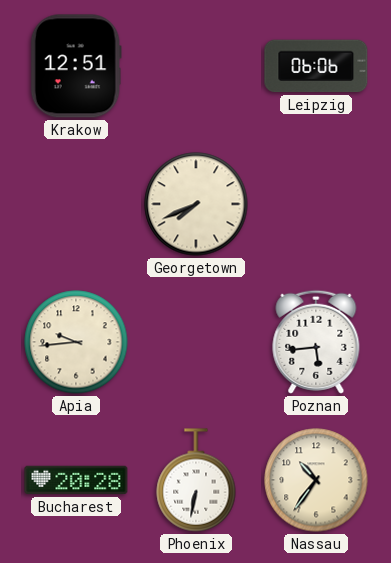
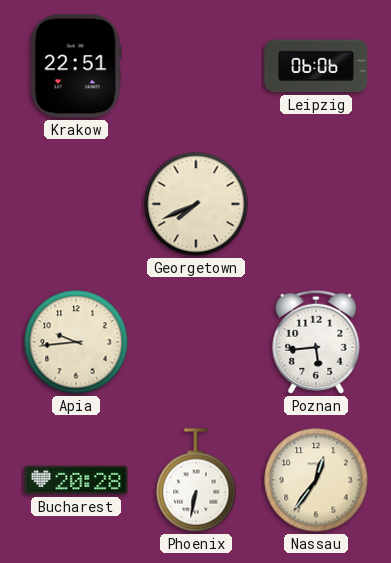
Krakow: 12:51 -> 22:51
Nassau: 10:36 -> 12:36
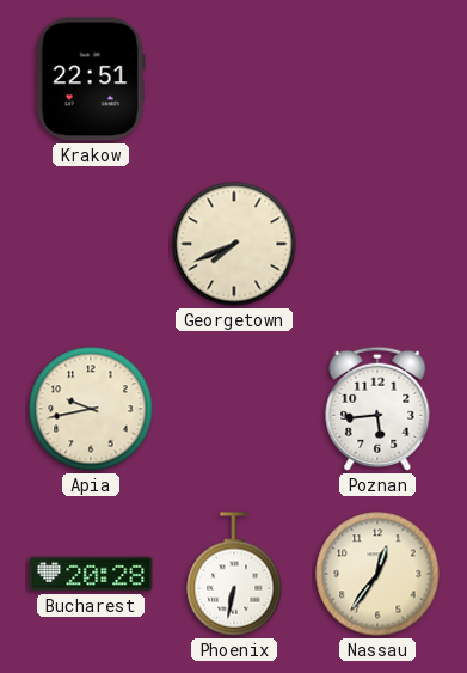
Leipzig: 06:06 -> none
Apia: 9:44 -> 9:43
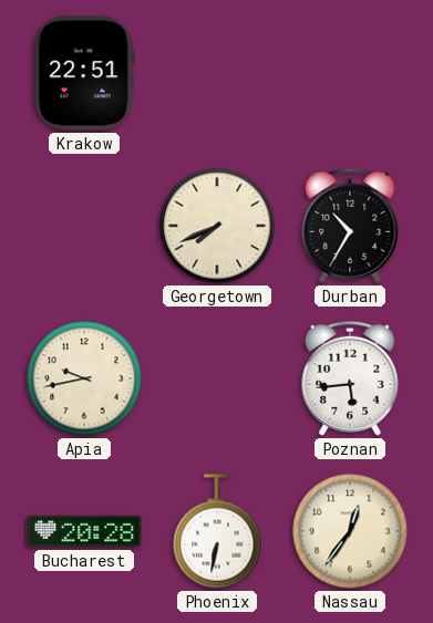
Durban: none -> 10:35
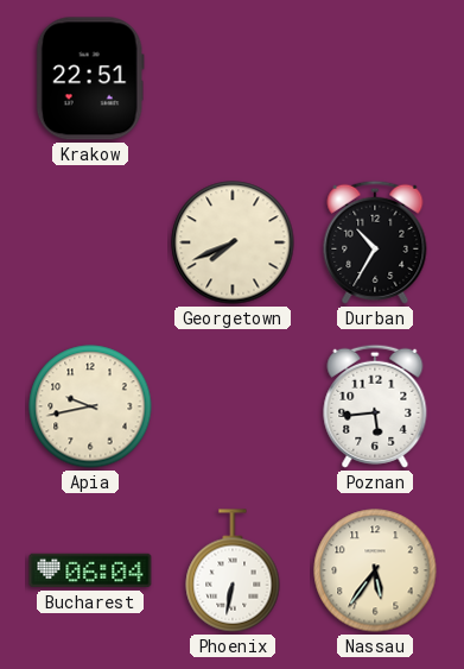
Bucharest: 20:28 -> 06:04
Nassau: 12:36 -> 5:36
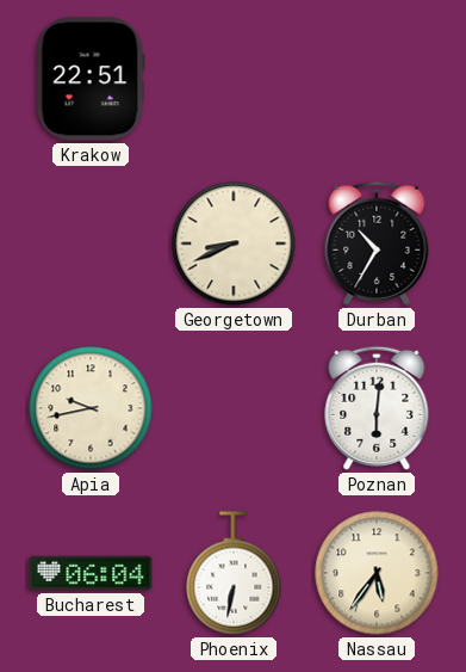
Georgetown: 7:41 -> 8:41
Poznan: 5:44 -> 6:01
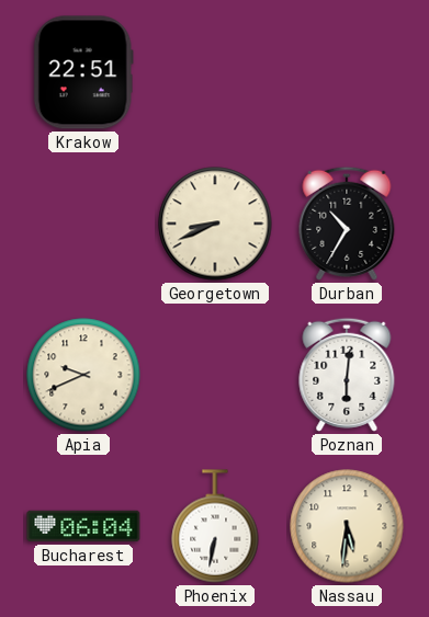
Apia: 9:43 -> 9:41
Nassau: 5:36 -> 5:31
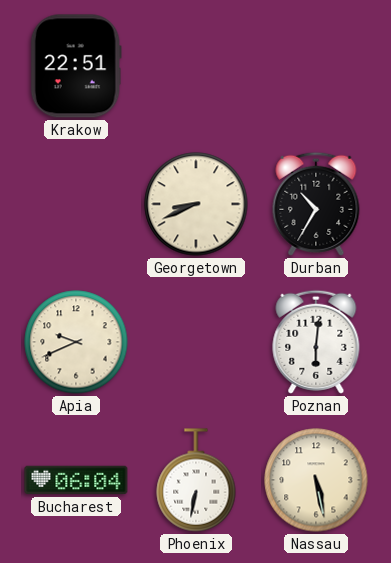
Nassau: 5:31 -> 5:28
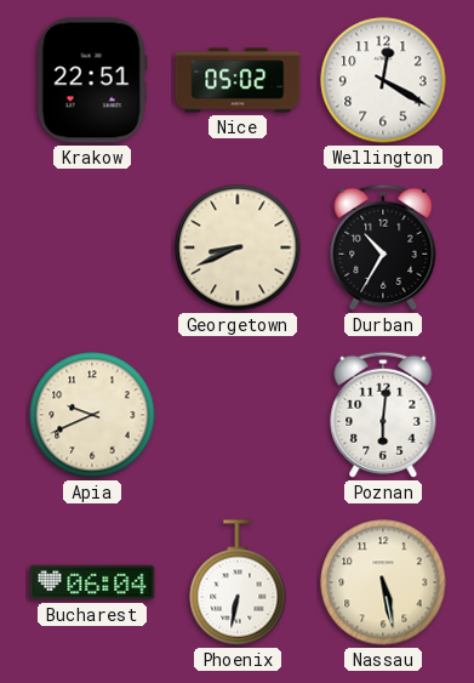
Nice: none -> 05:02
Wellington: none -> 12:20
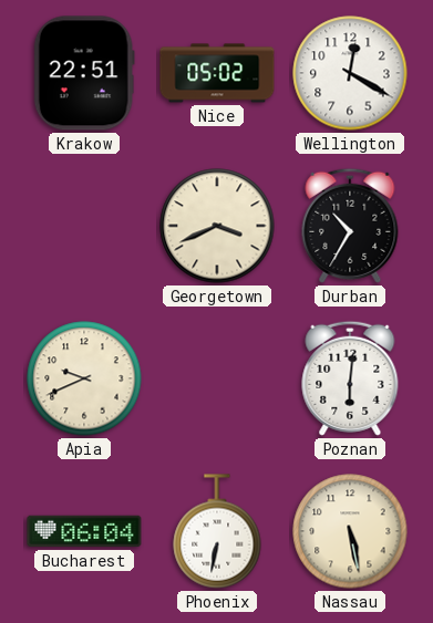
Georgetown: 8:41 -> 3:41
